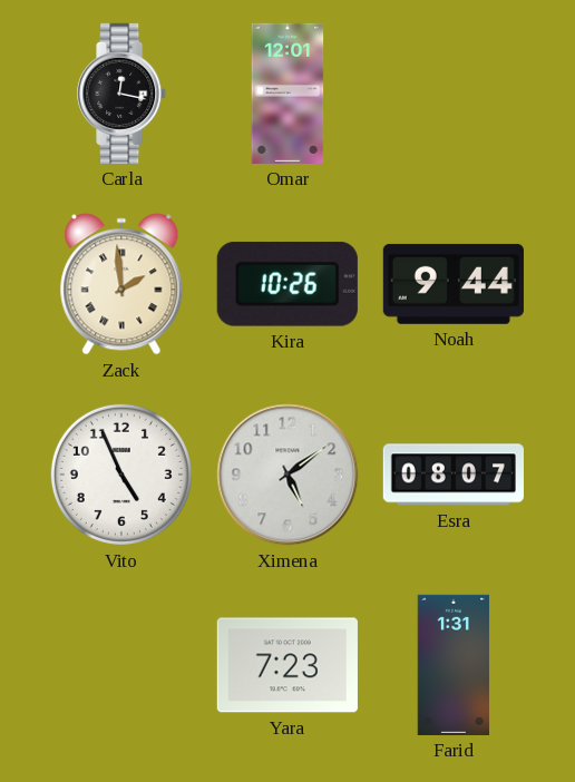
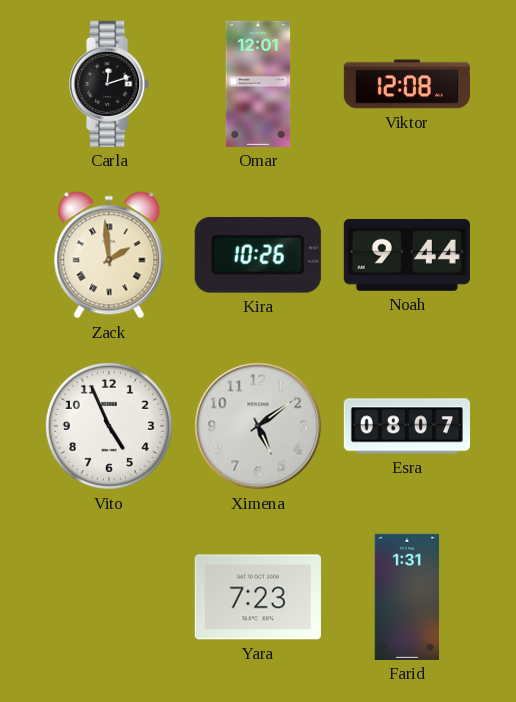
Carla: 12:17 -> 12:12
Viktor: none -> 12:08
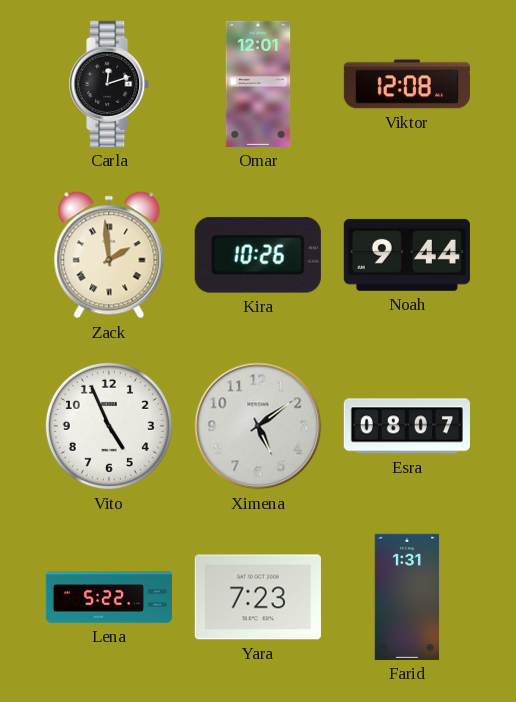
Lena: none -> 5:22
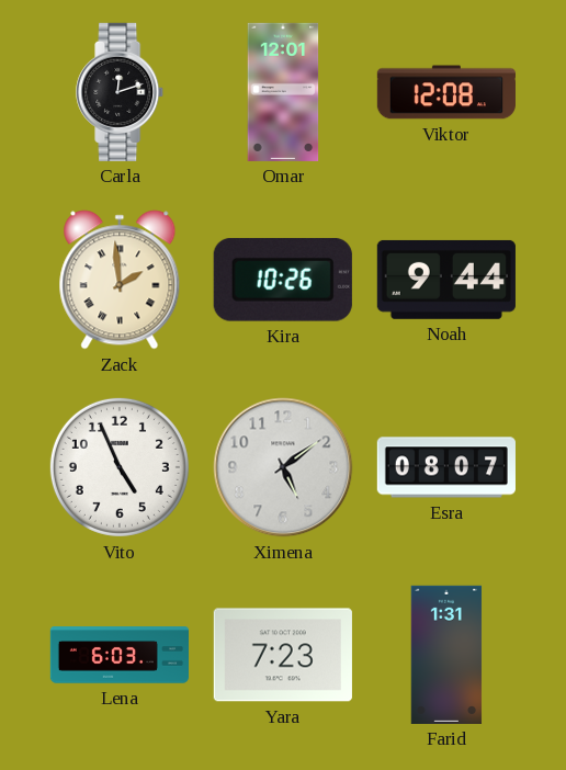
Lena: 5:22 -> 6:03
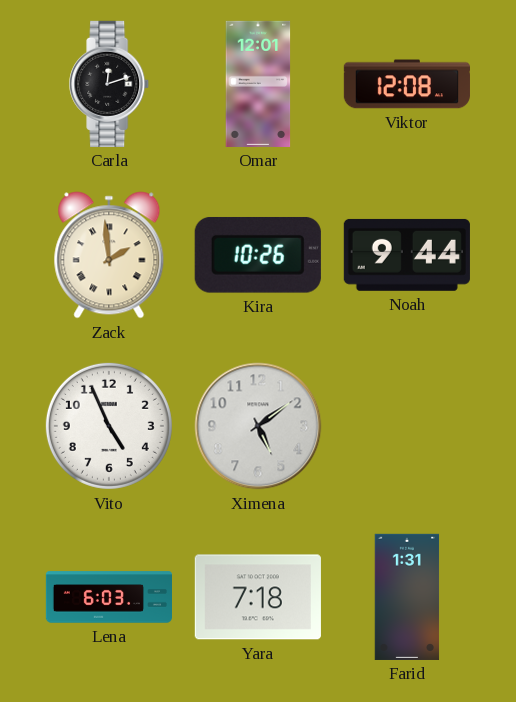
Esra: 08:07 -> none
Yara: 7:23 -> 7:18
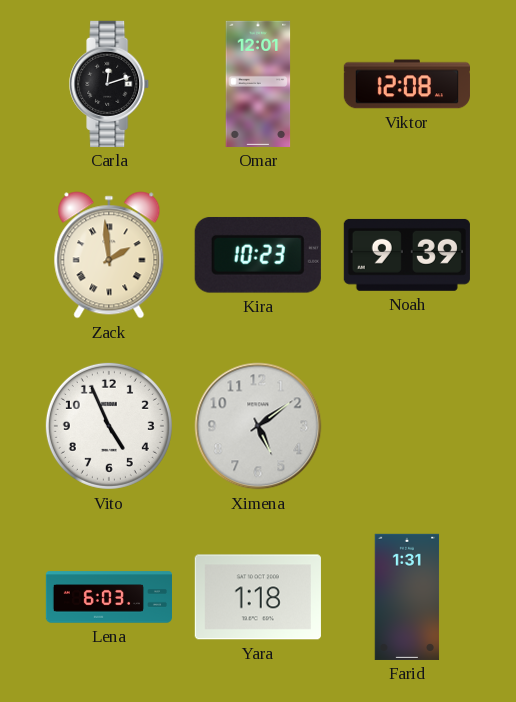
Kira: 10:26 -> 10:23
Noah: 9:44 -> 9:39
Yara: 7:18 -> 1:18
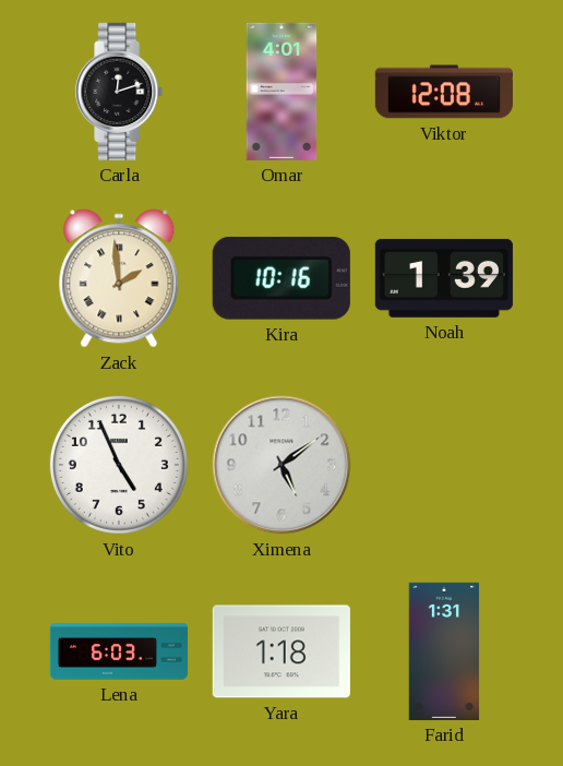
Omar: 12:01 -> 4:01
Kira: 10:23 -> 10:16
Noah: 9:39 -> 1:39
